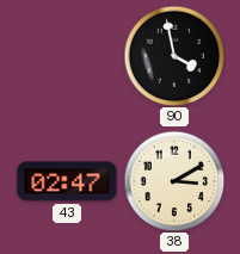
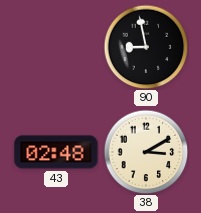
90: 3:58 -> 8:58
43: 02:47 -> 02:48
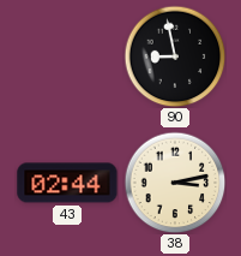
43: 02:48 -> 02:44
38: 3:10 -> 3:13
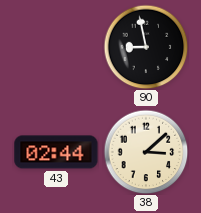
38: 3:13 -> 3:08
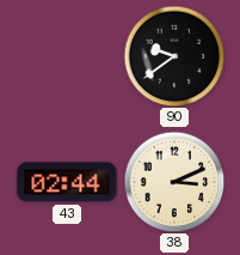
90: 8:58 -> 9:39
38: 3:08 -> 3:11
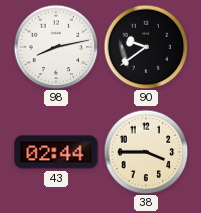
98: none -> 8:13
38: 3:11 -> 3:45
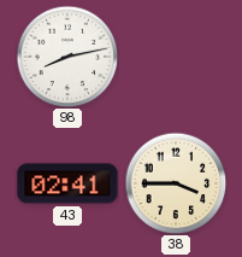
90: 9:39 -> none
43: 02:44 -> 02:41
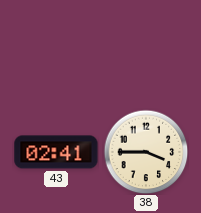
98: 8:13 -> none
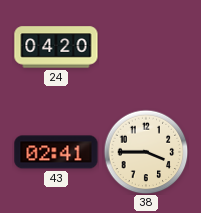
24: none -> 04:20
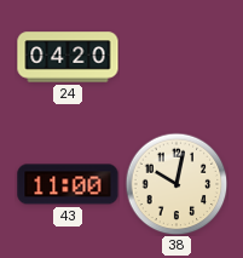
43: 02:41 -> 11:00
38: 3:45 -> 10:02
